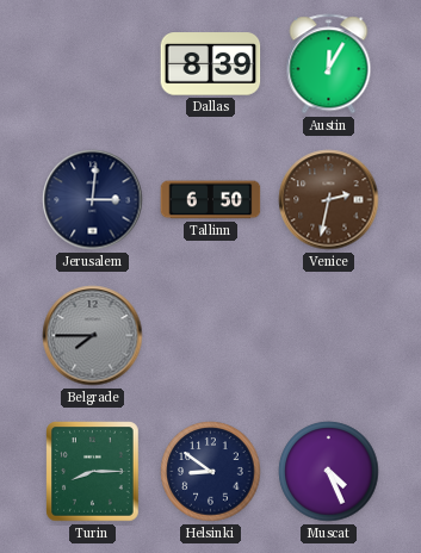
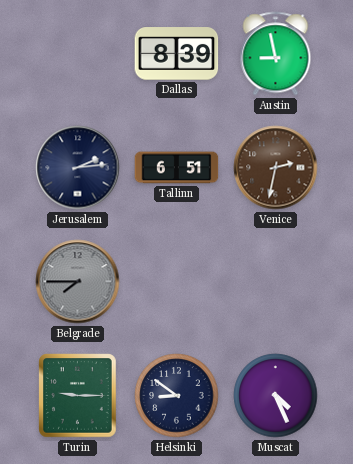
Austin: 12:05 -> 8:58
Jerusalem: 3:01 -> 2:14
Tallinn: 6:50 -> 6:51
Turin: 8:15 -> 9:15
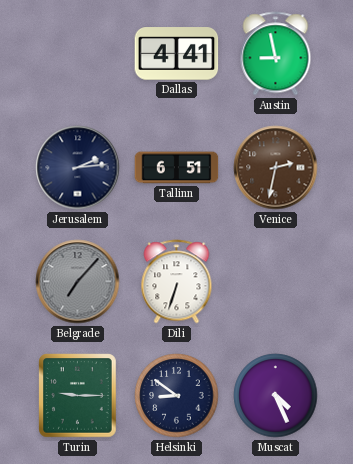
Dallas: 8:39 -> 4:41
Belgrade: 7:45 -> 7:07
Dili: none -> 6:33
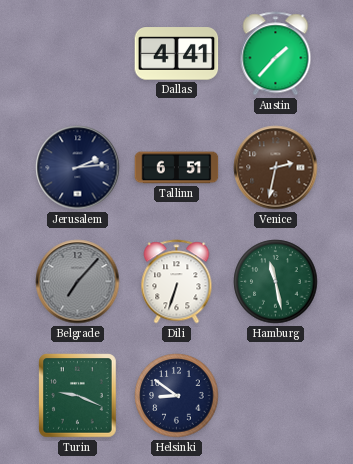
Austin: 8:58 -> 1:37
Hamburg: none -> 11:28
Turin: 9:15 -> 9:19
Muscat: 4:26 -> none
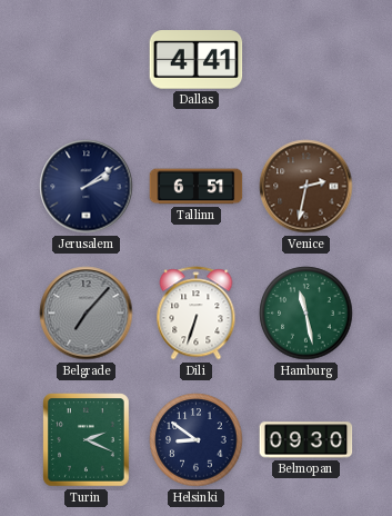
Austin: 1:37 -> none
Jerusalem: 2:14 -> 2:09
Turin: 9:19 -> 2:19
Belmopan: none -> 09:30
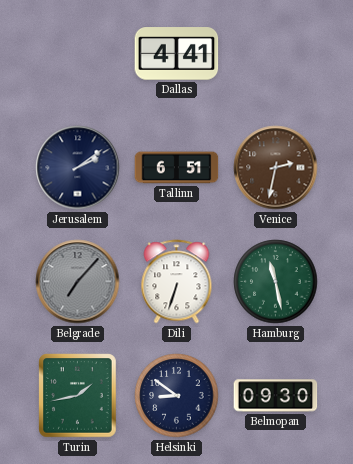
Turin: 2:19 -> 1:43
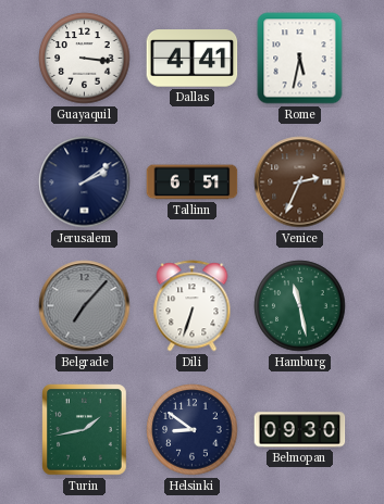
Guayaquil: none -> 3:16
Rome: none -> 5:32
Venice: 2:32 -> 2:34
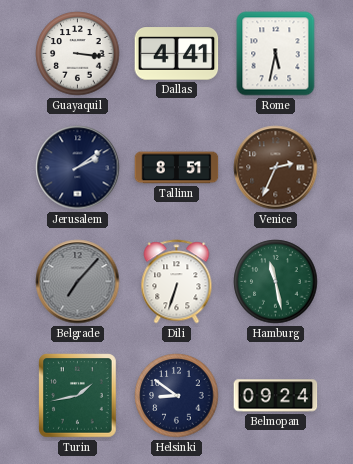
Tallinn: 6:51 -> 8:51
Belmopan: 09:30 -> 09:24
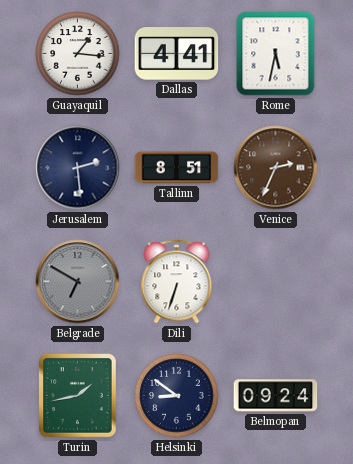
Guayaquil: 3:16 -> 1:16
Jerusalem: 2:09 -> 2:29
Belgrade: 7:07 -> 6:50
Hamburg: 11:28 -> none
